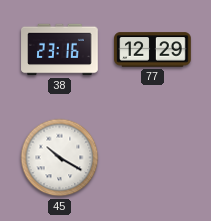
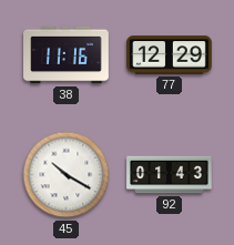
38: 23:16 -> 11:16
92: none -> 01:43
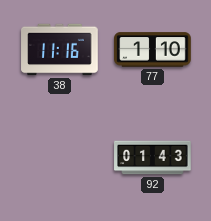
77: 12:29 -> 1:10
45: 10:20 -> none
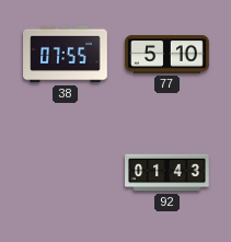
38: 11:16 -> 07:55
77: 1:10 -> 5:10
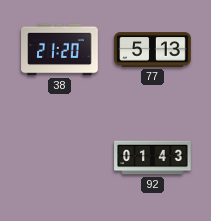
38: 07:55 -> 21:20
77: 5:10 -> 5:13
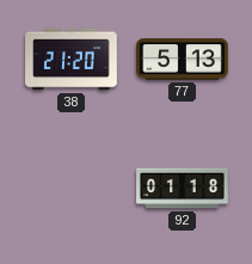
92: 01:43 -> 01:18
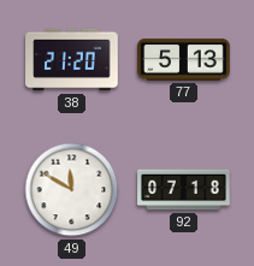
49: none -> 11:50
92: 01:18 -> 07:18
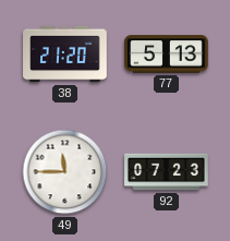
49: 11:50 -> 11:45
92: 07:18 -> 07:23
